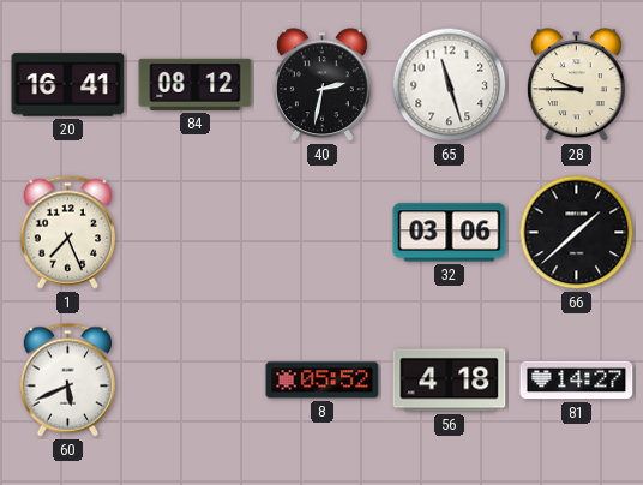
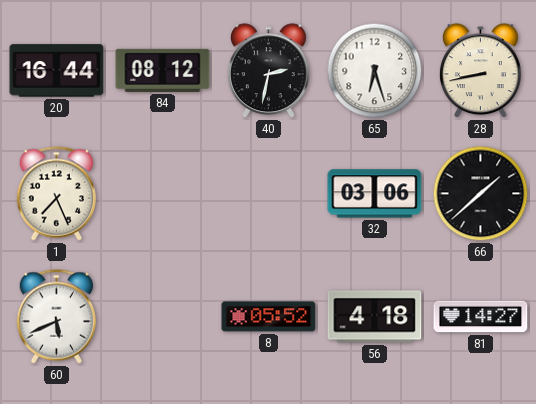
20: 16:41 -> 16:44
65: 11:27 -> 6:27
28: 9:45 -> 8:43
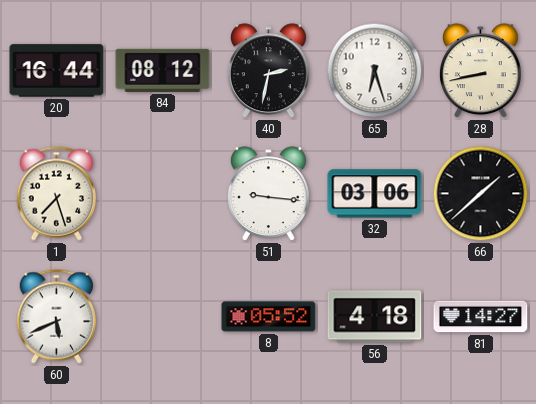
1: 7:26 -> 7:27
51: none -> 9:16
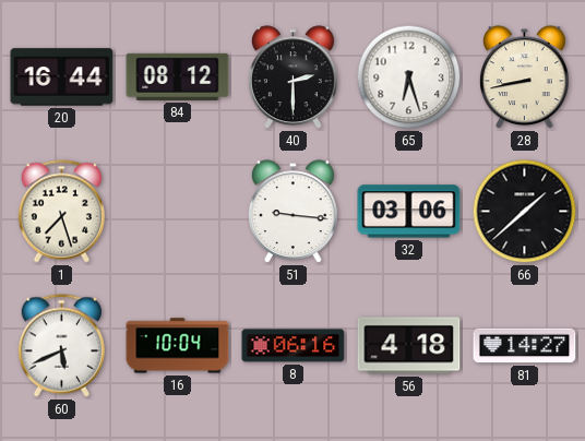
40: 2:32 -> 2:30
16: none -> 10:04
8: 05:52 -> 06:16
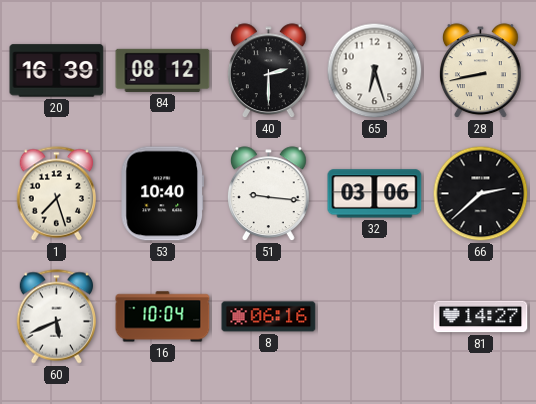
20: 16:44 -> 16:39
53: none -> 10:40
66: 1:38 -> 2:38
56: 4:18 -> none
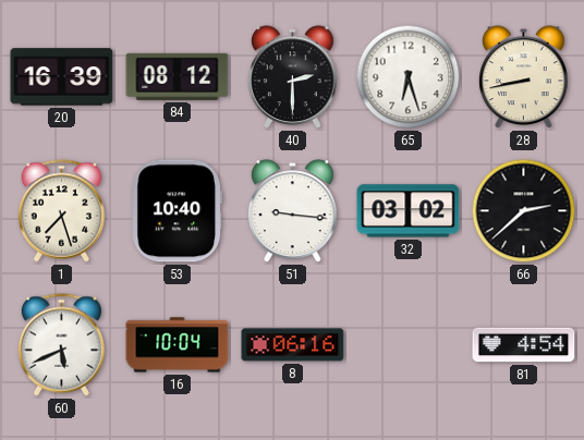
32: 03:06 -> 03:02
81: 14:27 -> 4:54
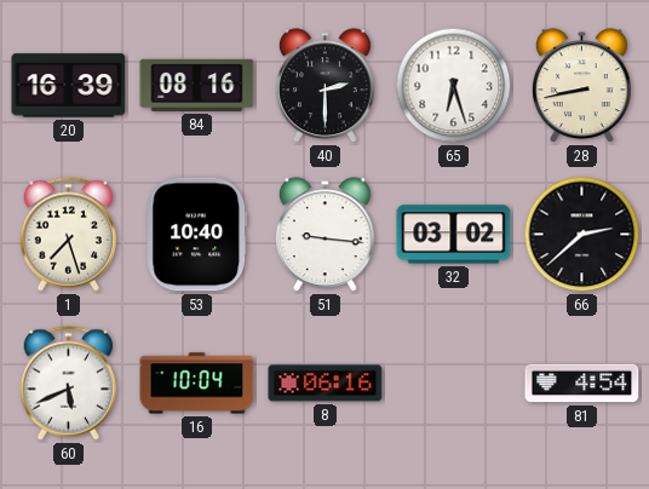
84: 08:12 -> 08:16
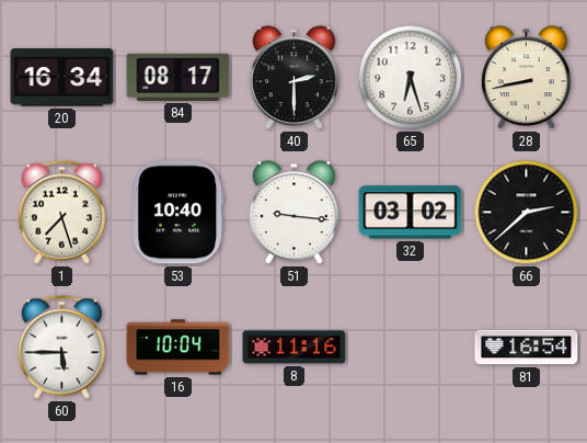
20: 16:39 -> 16:34
84: 08:16 -> 08:17
60: 5:41 -> 5:45
8: 06:16 -> 11:16
81: 4:54 -> 16:54
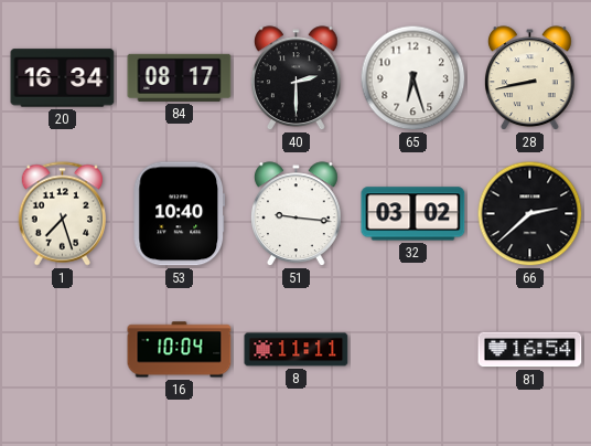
60: 5:45 -> none
8: 11:16 -> 11:11
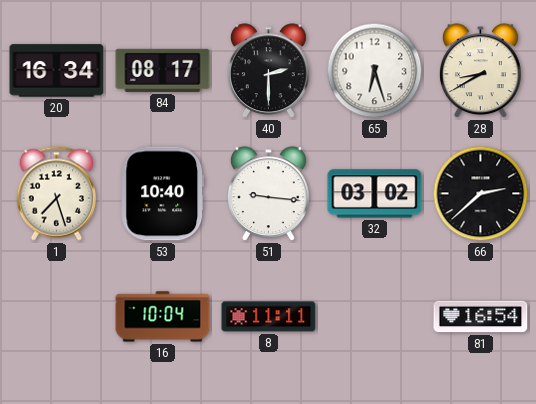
28: 8:43 -> 8:40
